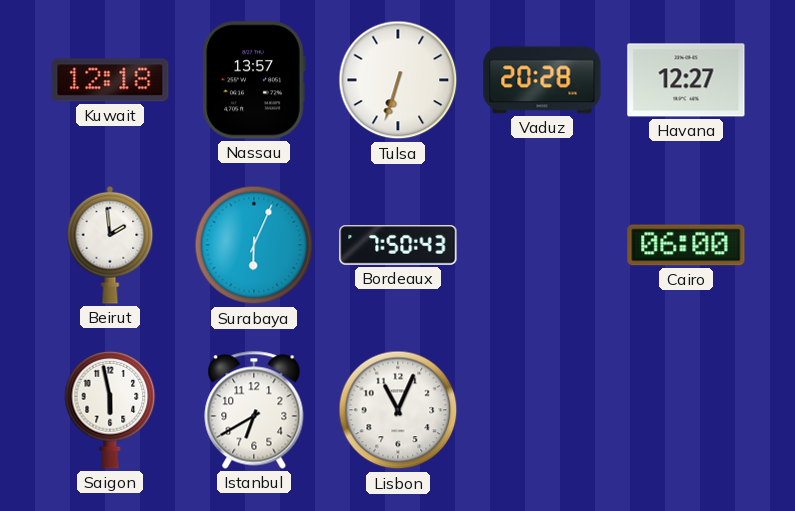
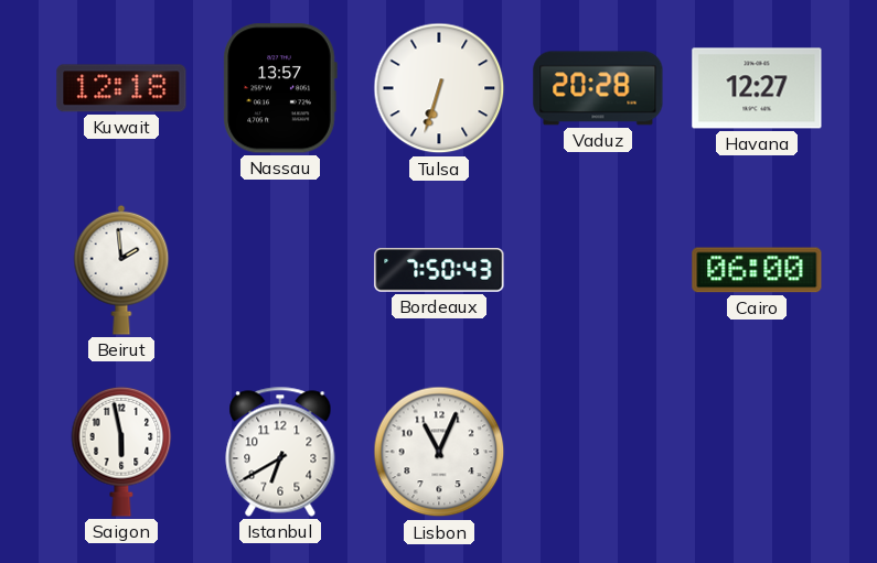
Surabaya: 6:04 -> none
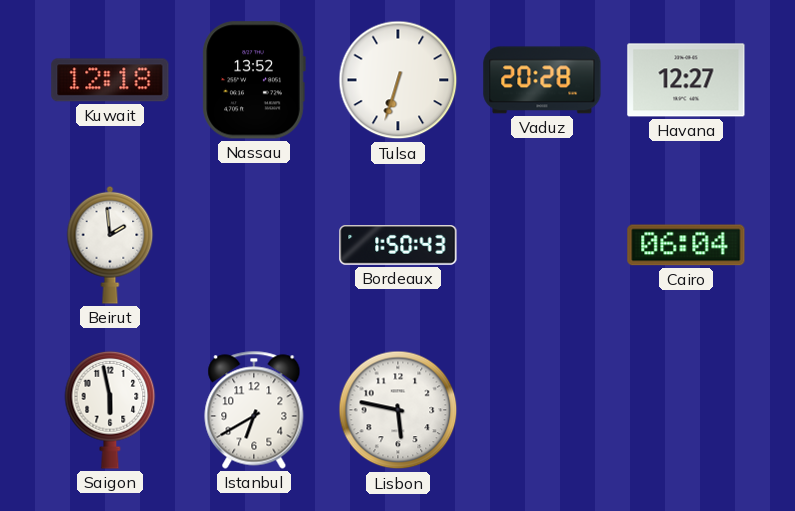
Nassau: 13:57 -> 13:52
Bordeaux: 7:50 -> 1:50
Cairo: 06:00 -> 06:04
Lisbon: 11:04 -> 5:47
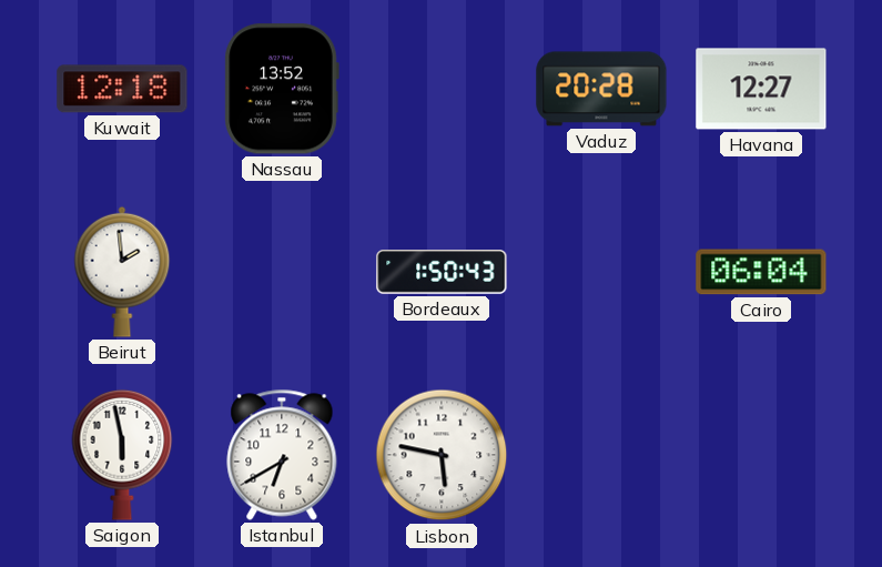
Tulsa: 6:33 -> none
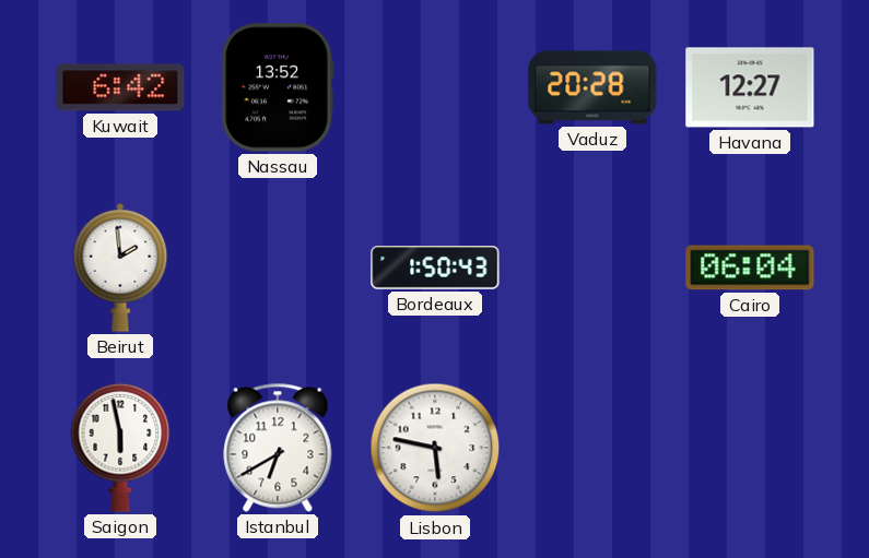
Kuwait: 12:18 -> 6:42
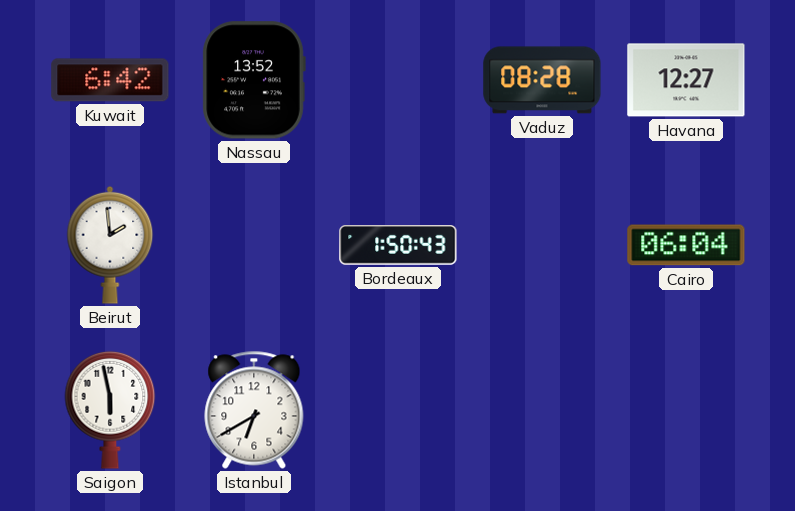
Vaduz: 20:28 -> 08:28
Lisbon: 5:47 -> none
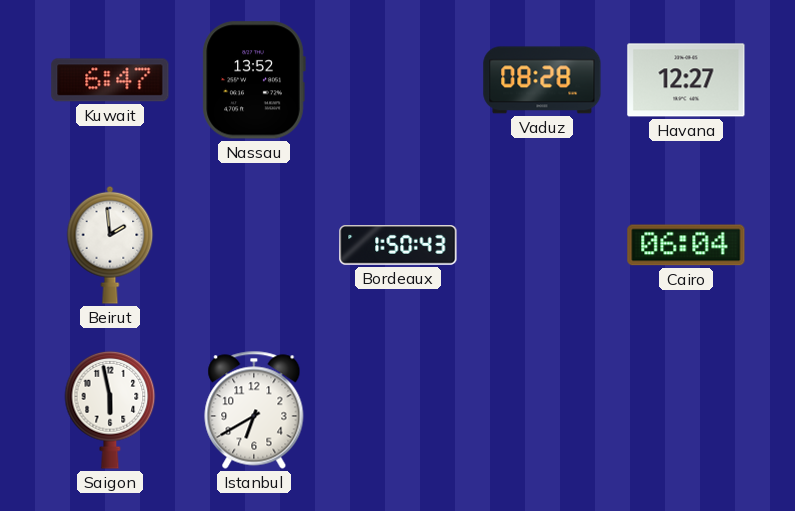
Kuwait: 6:42 -> 6:47
